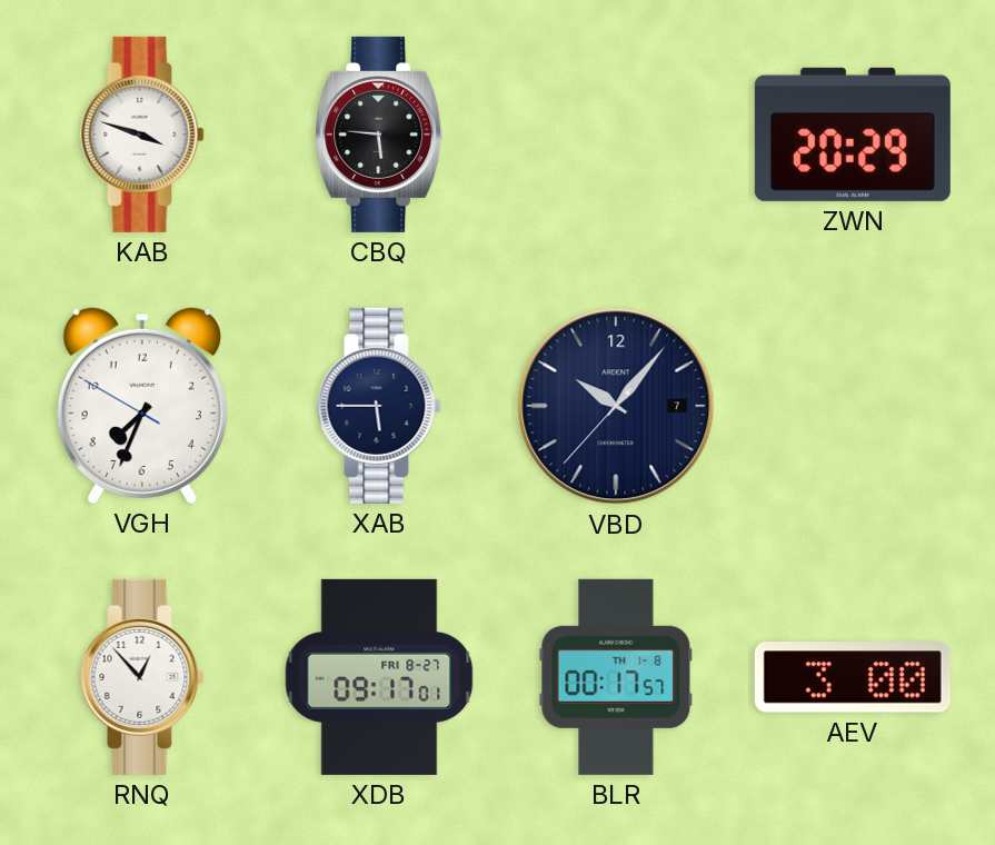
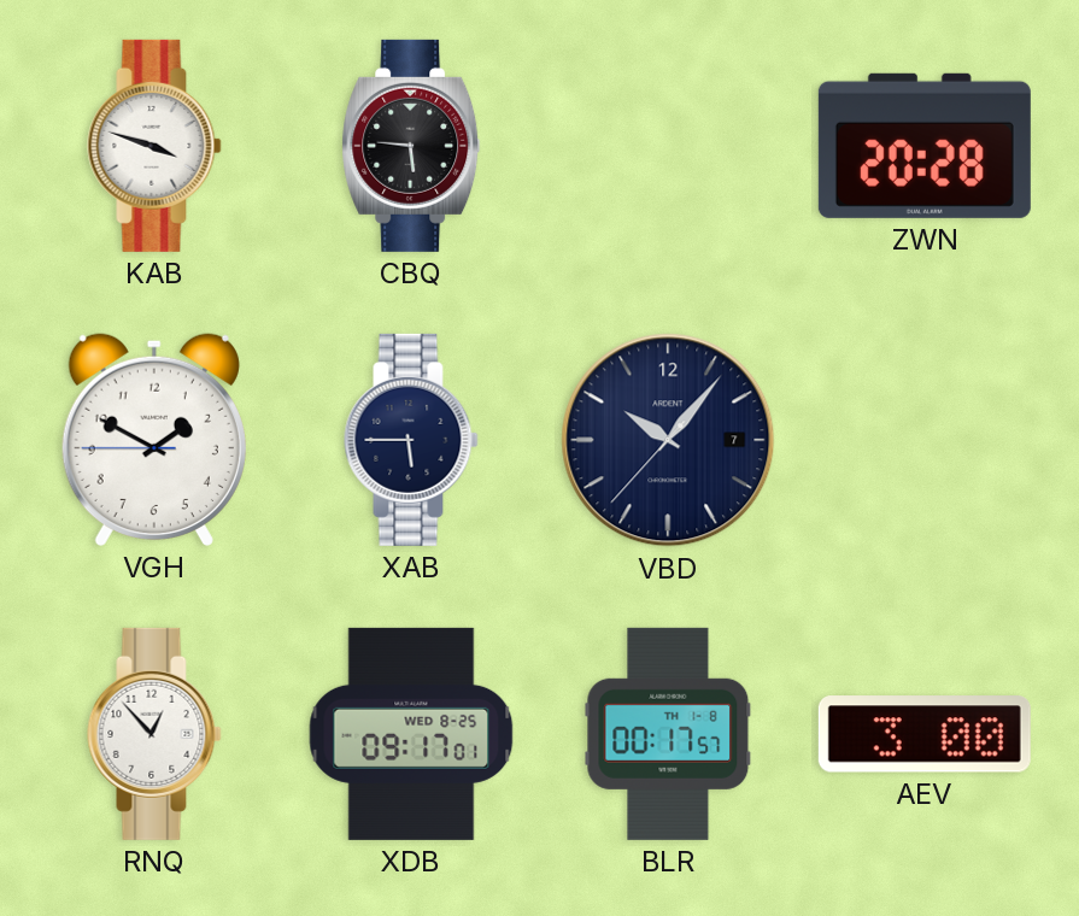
ZWN: 20:29 -> 20:28
VGH: 7:33 -> 1:49
XDB date: FRI 8-27 -> WED 8-25
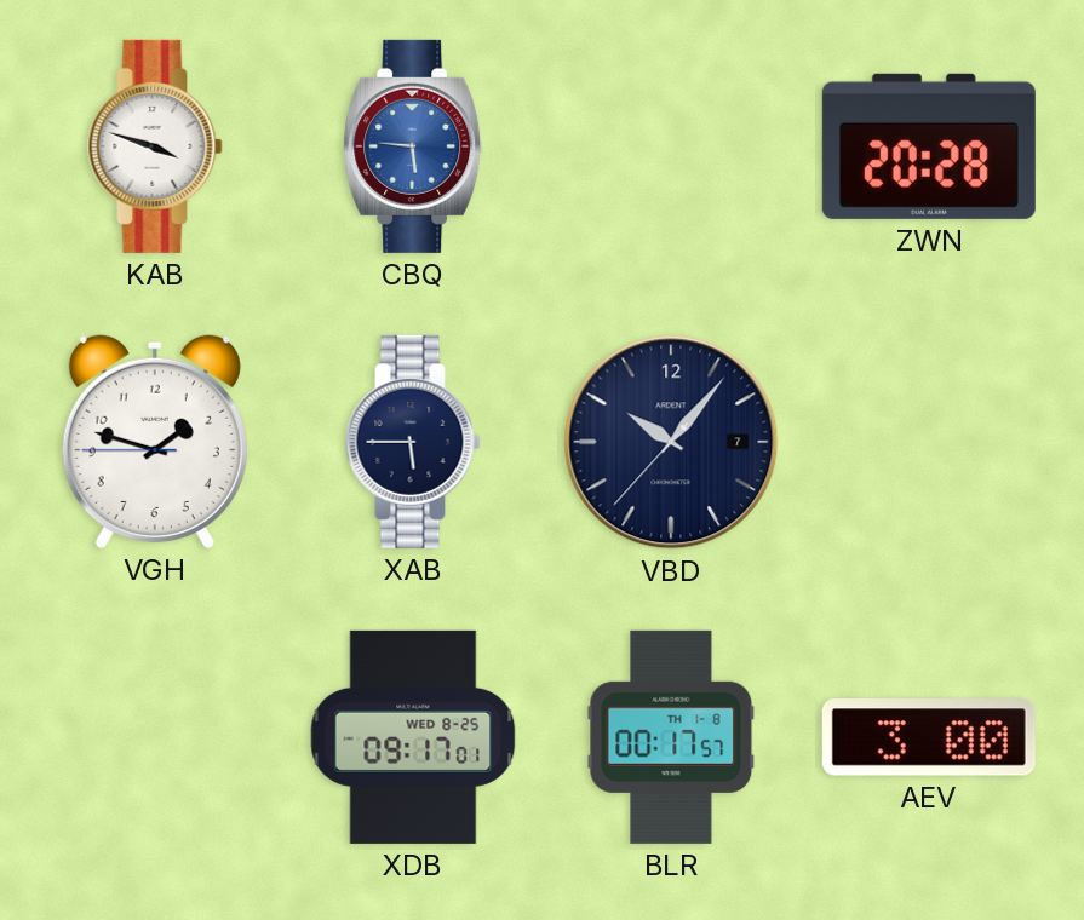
CBQ dial: black -> blue
VGH: 1:49 -> 1:47
RNQ: 12:53 -> none
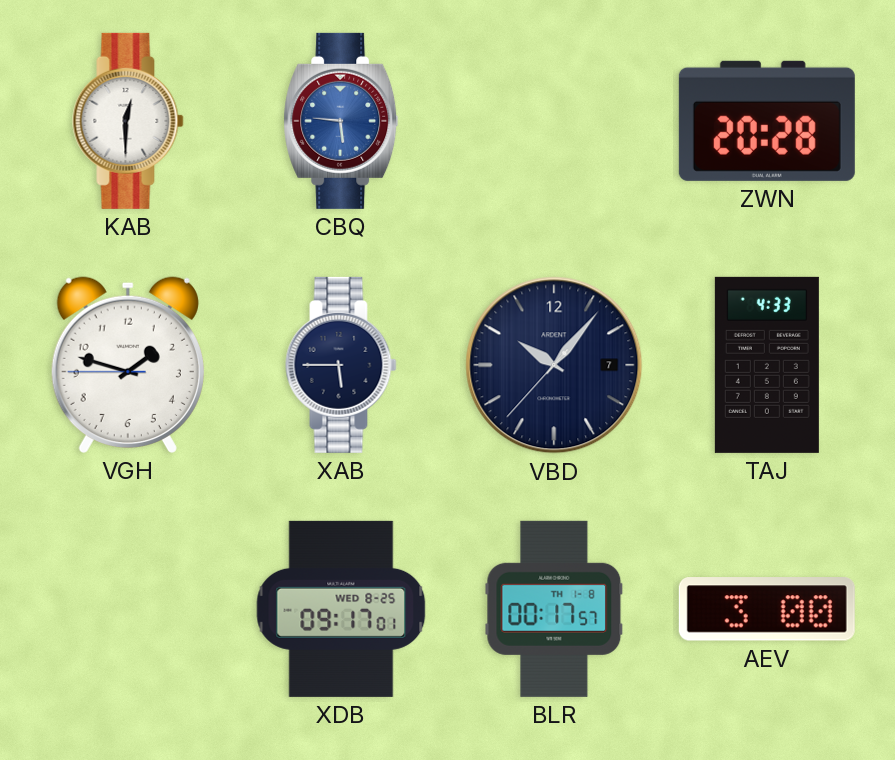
KAB: 3:48 -> 12:30
TAJ: none -> 4:33
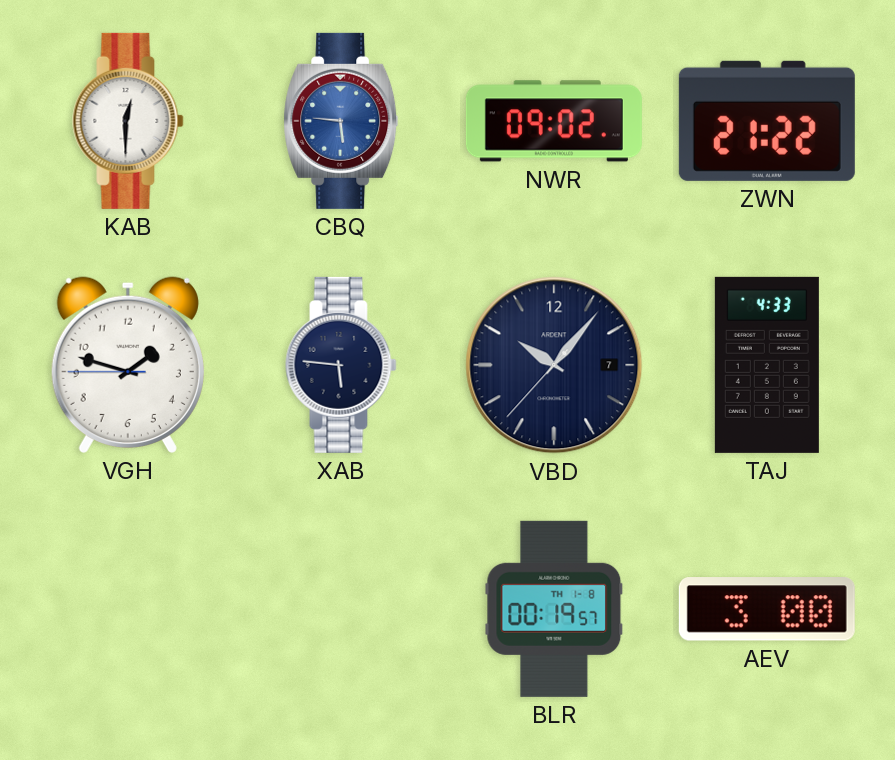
NWR: none -> 09:02
ZWN: 20:28 -> 21:22
XAB: 5:45 -> 5:46
XDB: 09:17 -> none
BLR: 00:17 -> 00:19
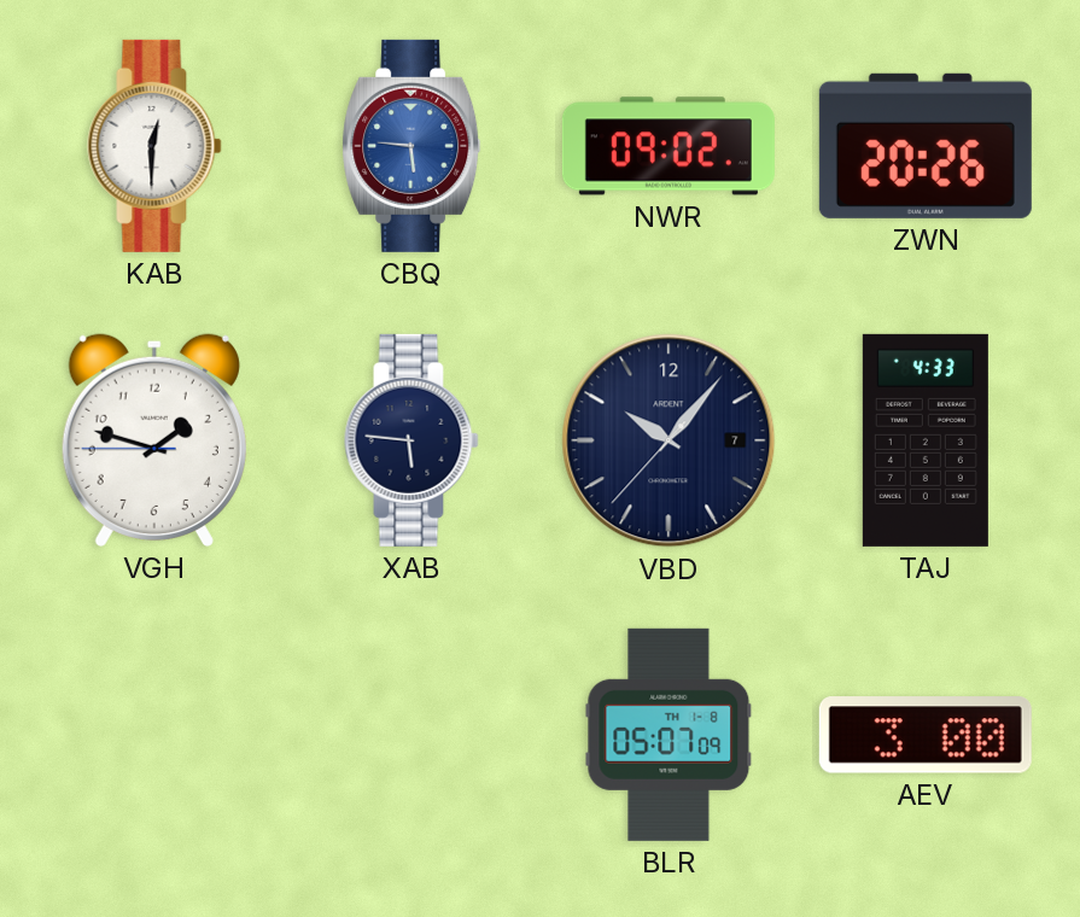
ZWN: 21:22 -> 20:26
BLR: 00:19 -> 05:07
